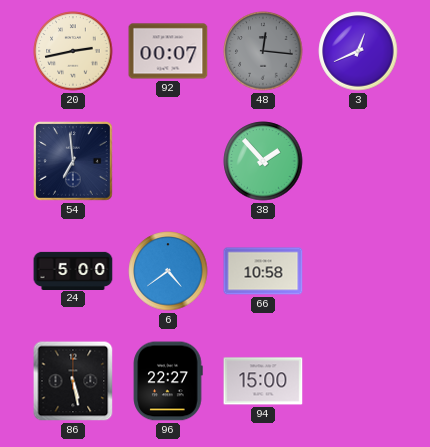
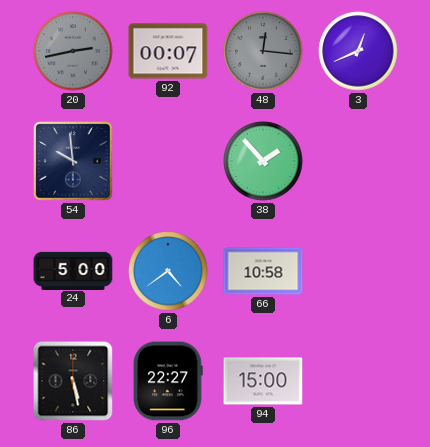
20 dial: cream -> grey
54: 6:59 -> 9:59
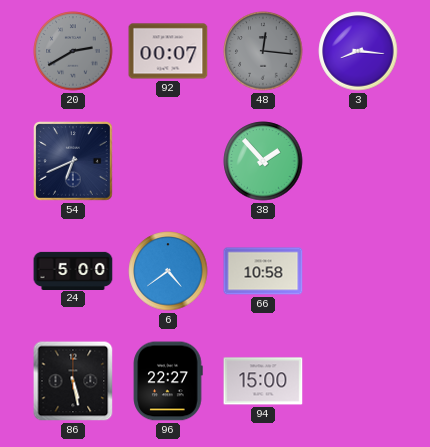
20: 2:43 -> 2:40
3: 12:41 -> 8:16
54: 9:59 -> 6:41
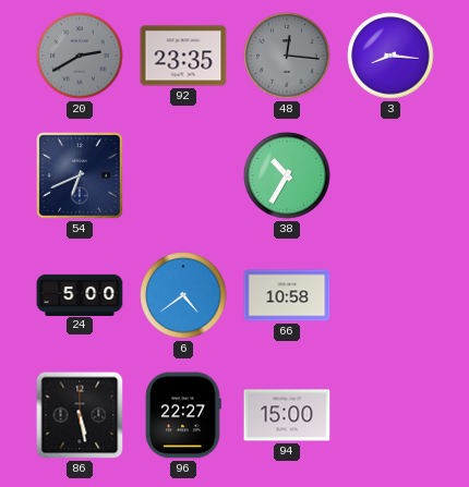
92: 00:07 -> 23:35
38: 1:53 -> 10:35
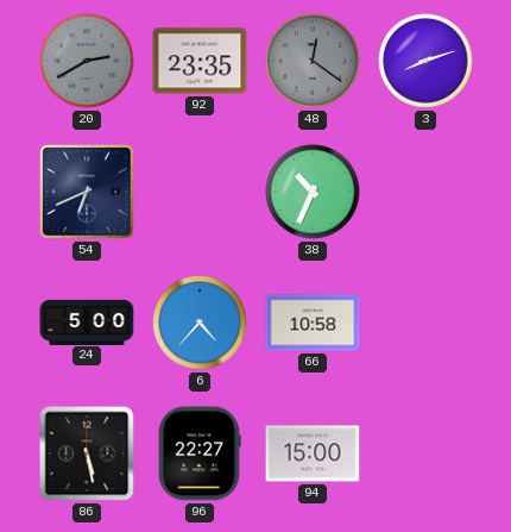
48: 12:16 -> 12:21
3: 8:16 -> 8:12
38: 10:35 -> 10:34
6: 4:39 -> 4:37
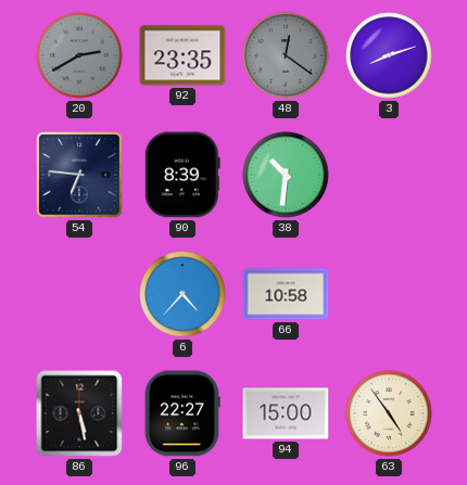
54: 6:41 -> 6:46
90: none -> 8:39
38: 10:34 -> 10:31
24: 5:00 -> none
63: none -> 4:54
